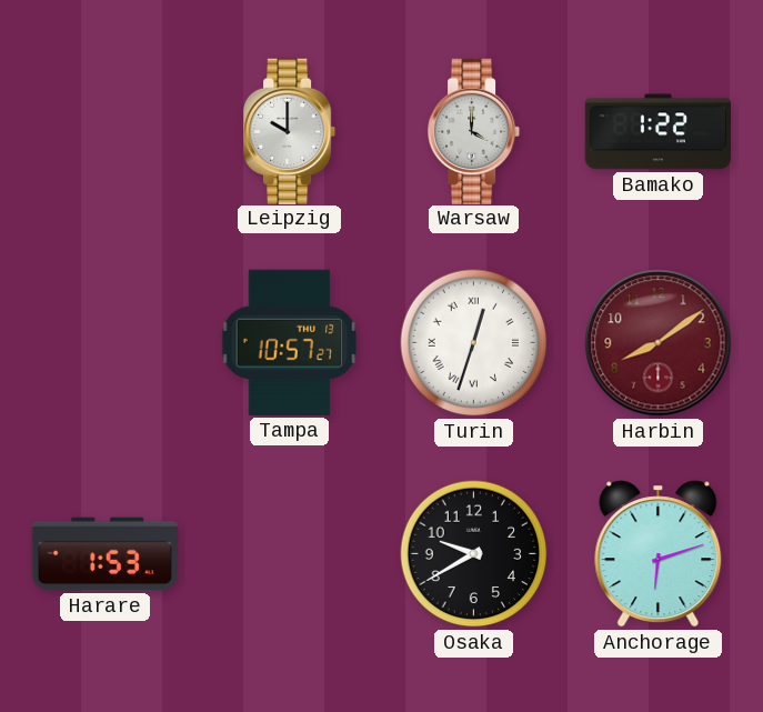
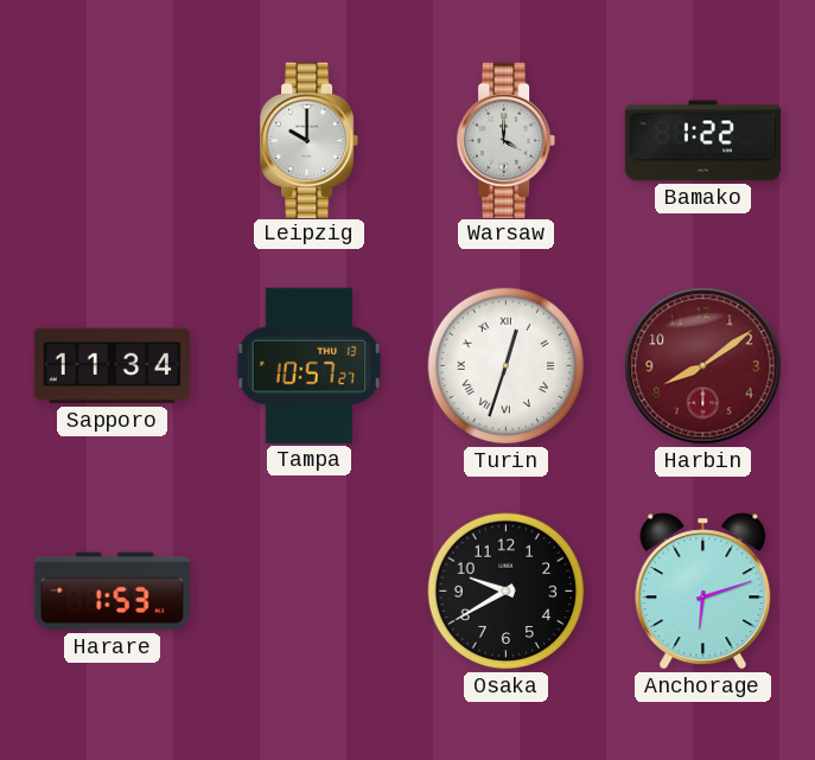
Sapporo: none -> 11:34
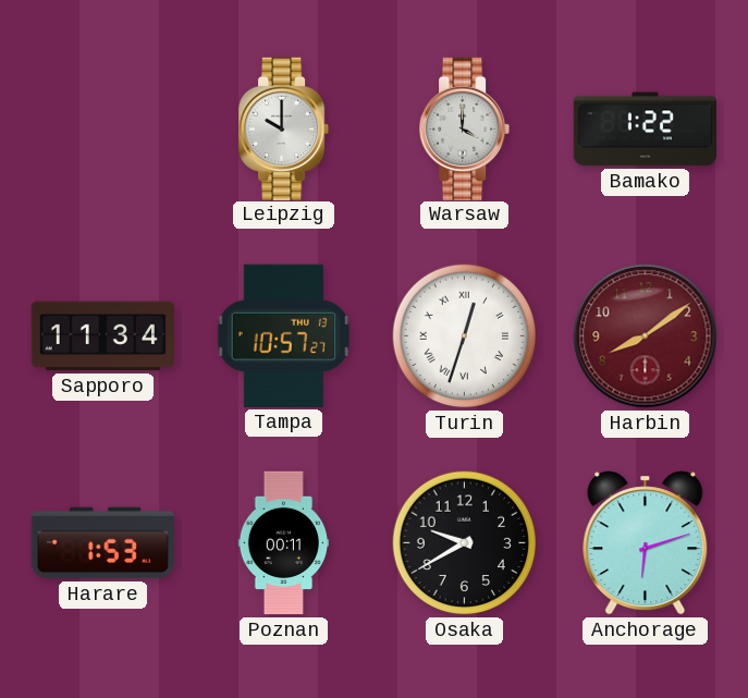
Poznan: none -> 00:11
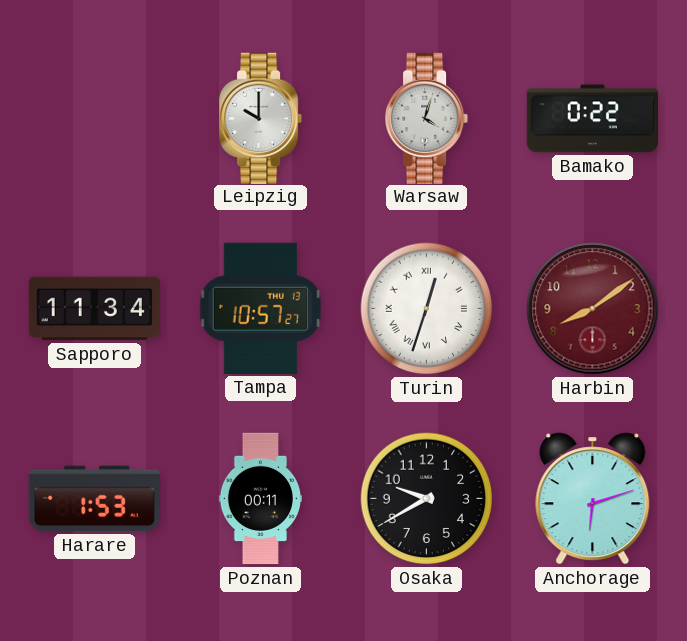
Warsaw: 4:00 -> 4:03
Bamako: 1:22 -> 0:22
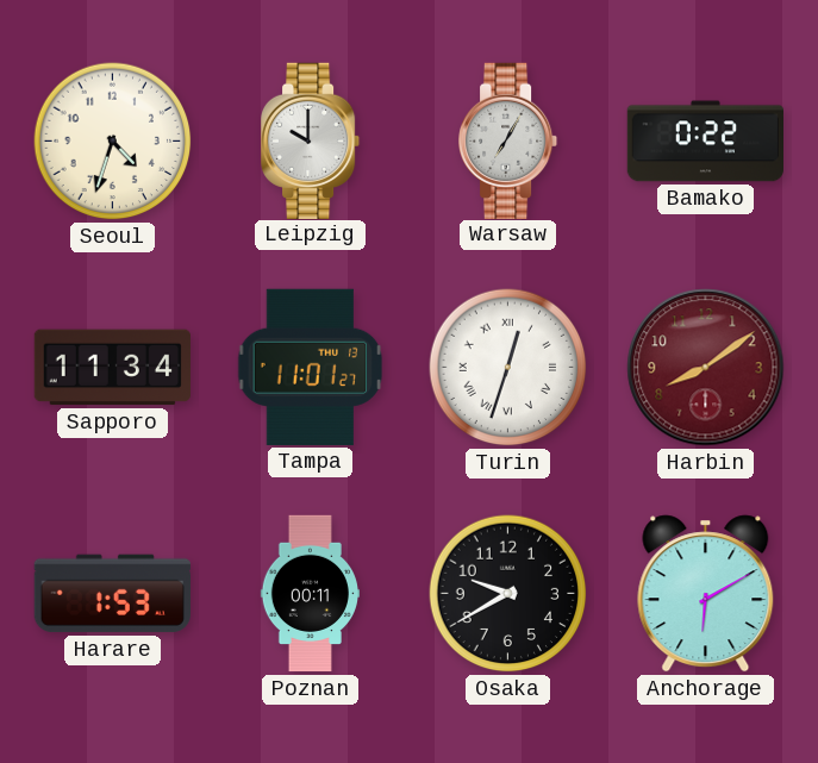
Seoul: none -> 4:33
Warsaw: 4:03 -> 7:05
Tampa: 10:57 -> 11:01
Anchorage: 6:12 -> 6:10
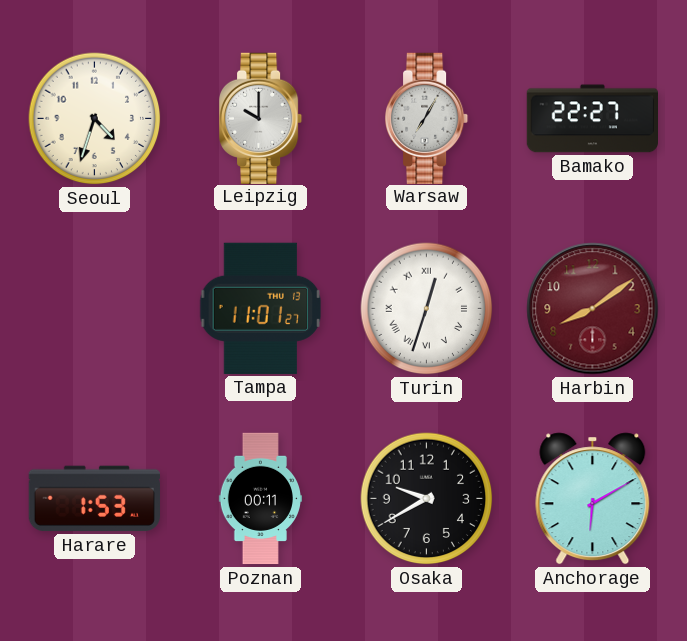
Bamako: 0:22 -> 22:27
Sapporo: 11:34 -> none
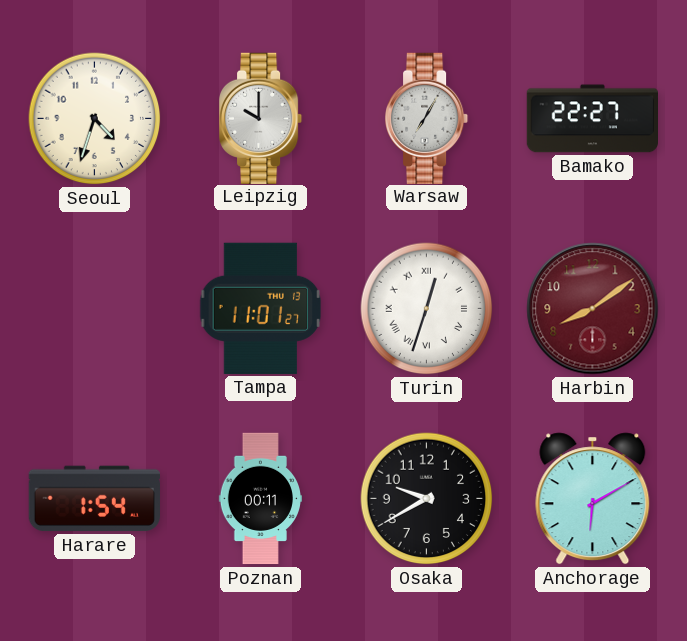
Harare: 1:53 -> 1:54
